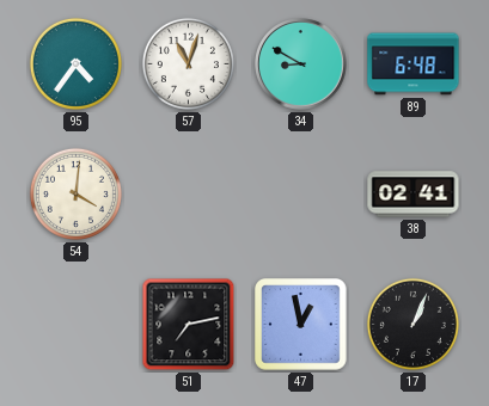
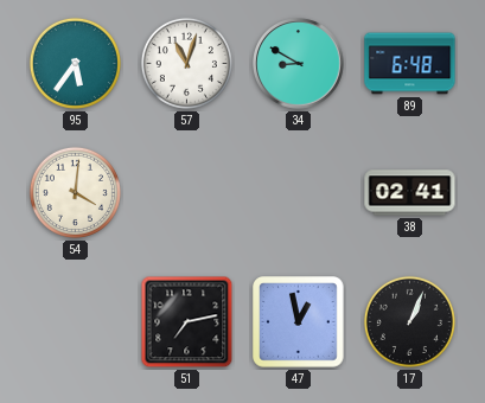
95: 4:36 -> 5:36
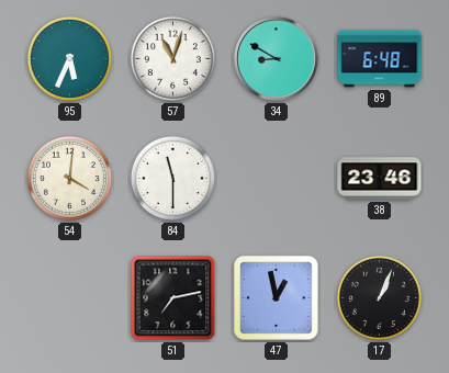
95: 5:36 -> 5:34
84: none -> 11:30
38: 02:41 -> 23:46
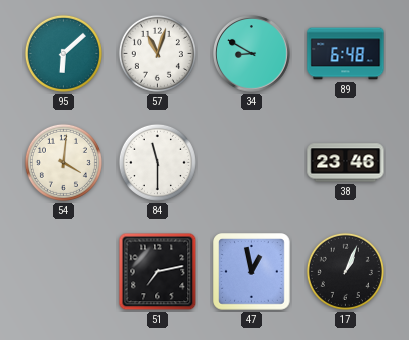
95: 5:34 -> 6:08
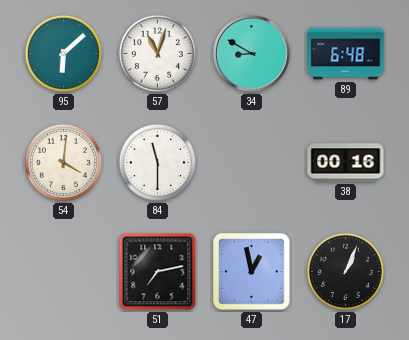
38: 23:46 -> 00:16
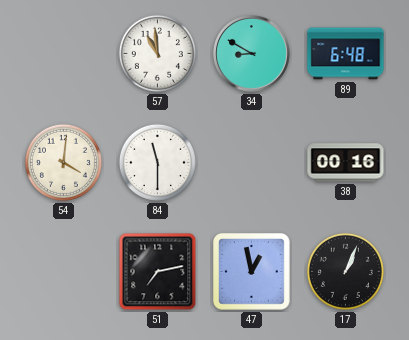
95: 6:08 -> none
57: 11:03 -> 10:59
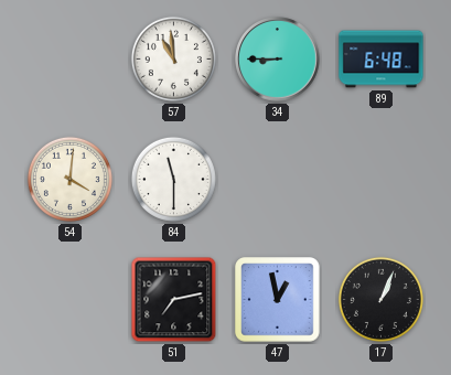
34: 8:50 -> 8:45
38: 00:16 -> none
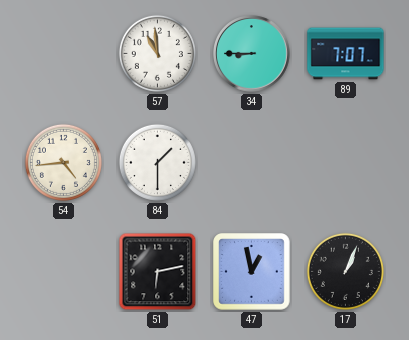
89: 6:48 -> 7:07
54: 4:01 -> 4:44
84: 11:30 -> 1:30
51: 7:13 -> 6:13
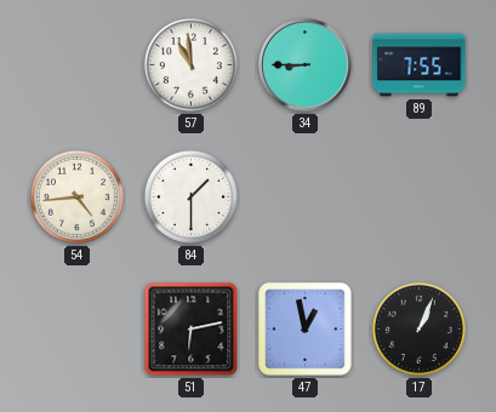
89: 7:07 -> 7:55
